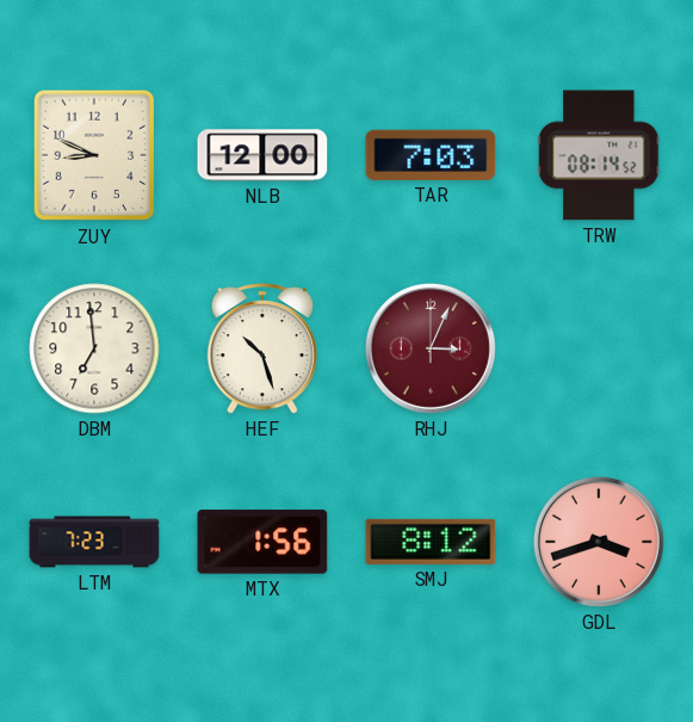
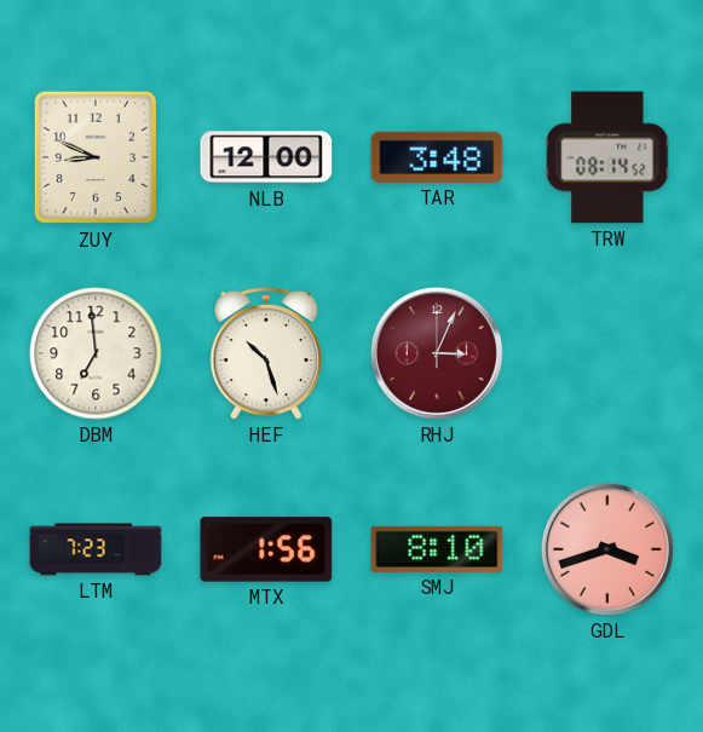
TAR: 7:03 -> 3:48
SMJ: 8:12 -> 8:10
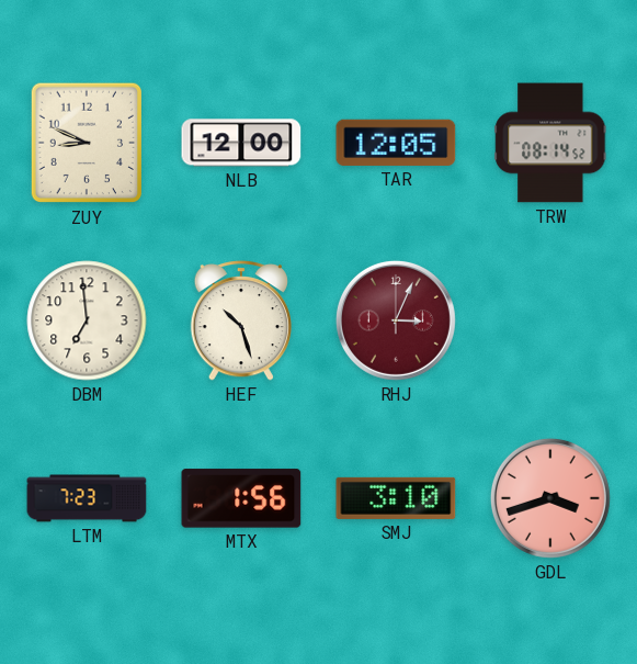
TAR: 3:48 -> 12:05
SMJ: 8:10 -> 3:10
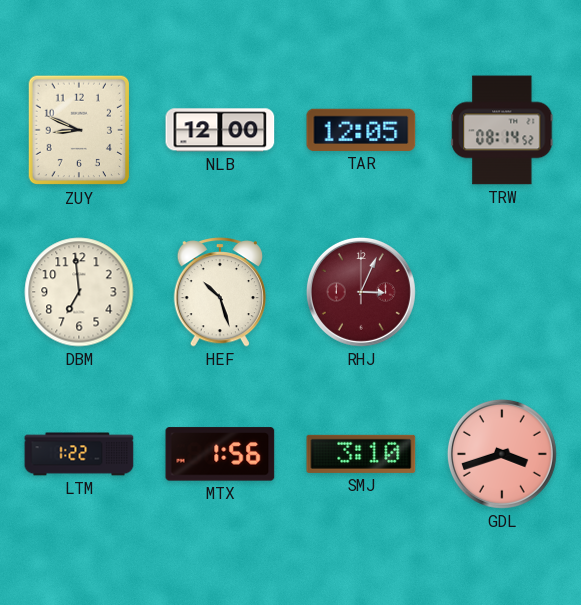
LTM: 7:23 -> 1:22
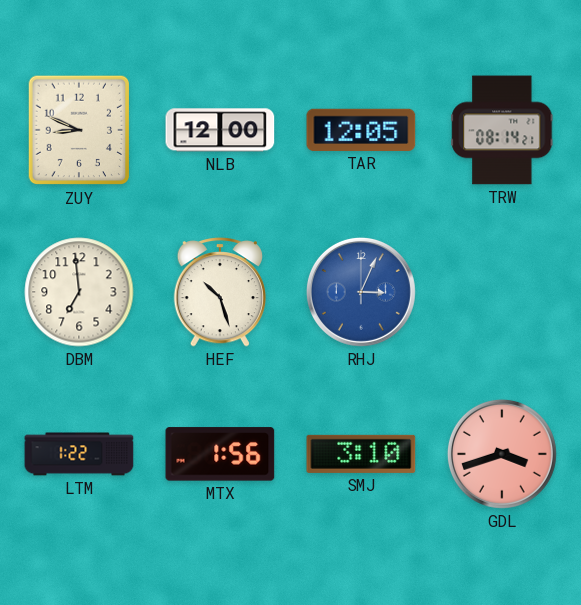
TRW: 08:14:52 -> 08:14:21
RHJ dial: burgundy -> blue
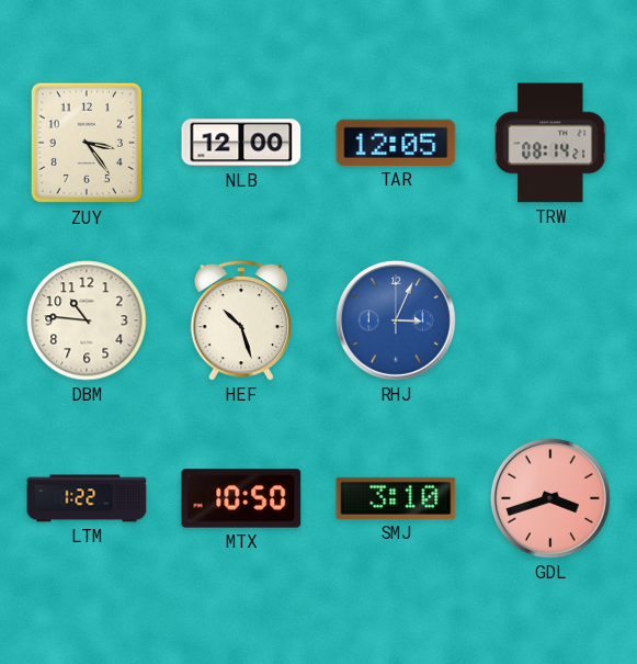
ZUY: 8:49 -> 3:24
DBM: 6:59 -> 10:46
MTX: 1:56 -> 10:50
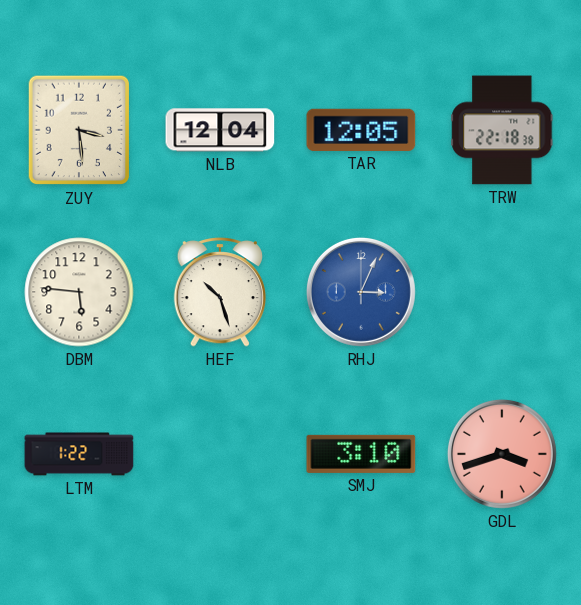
ZUY: 3:24 -> 3:29
NLB: 12:00 -> 12:04
TRW: 08:14 -> 22:18
DBM: 10:46 -> 5:46
MTX: 10:50 -> none
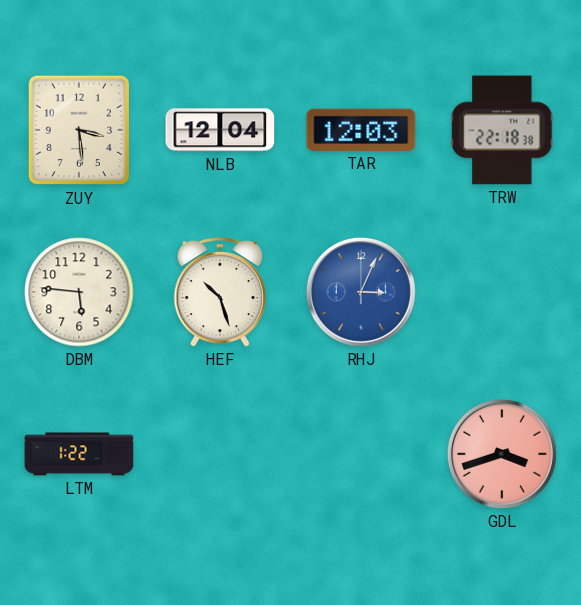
TAR: 12:05 -> 12:03
SMJ: 3:10 -> none
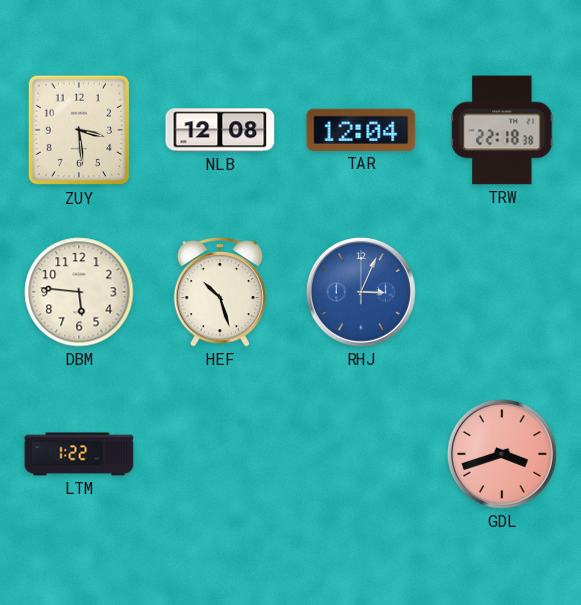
NLB: 12:04 -> 12:08
TAR: 12:03 -> 12:04
